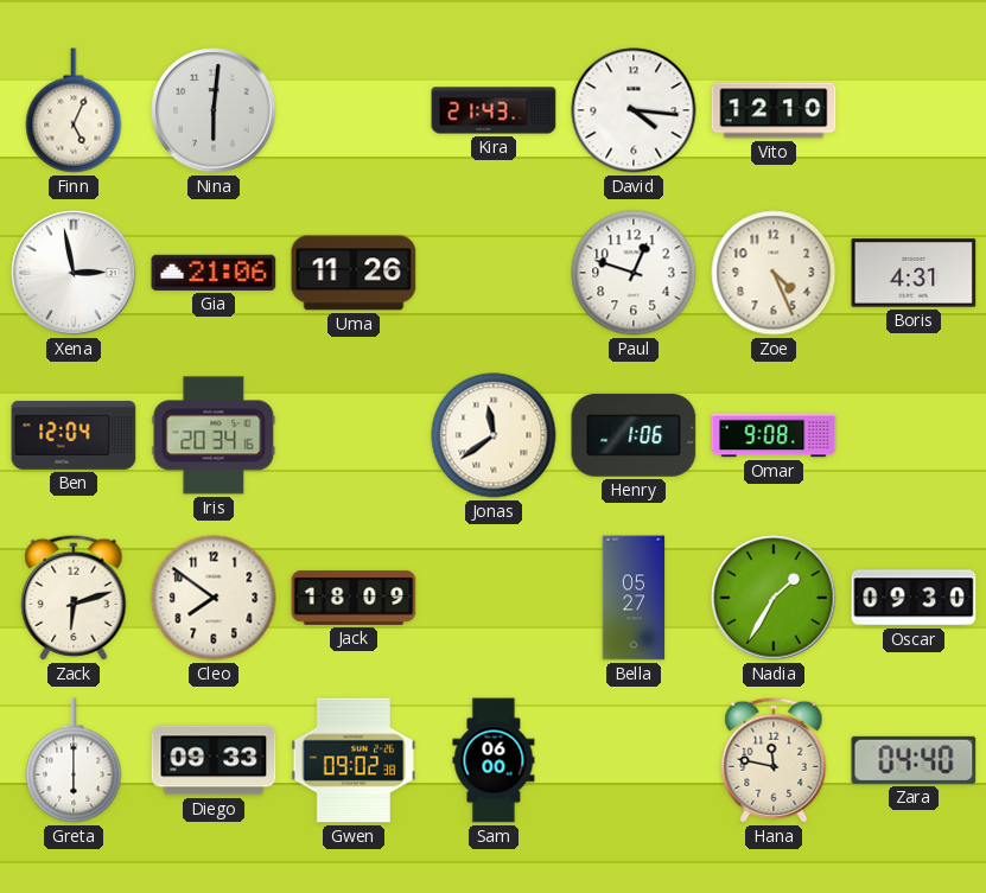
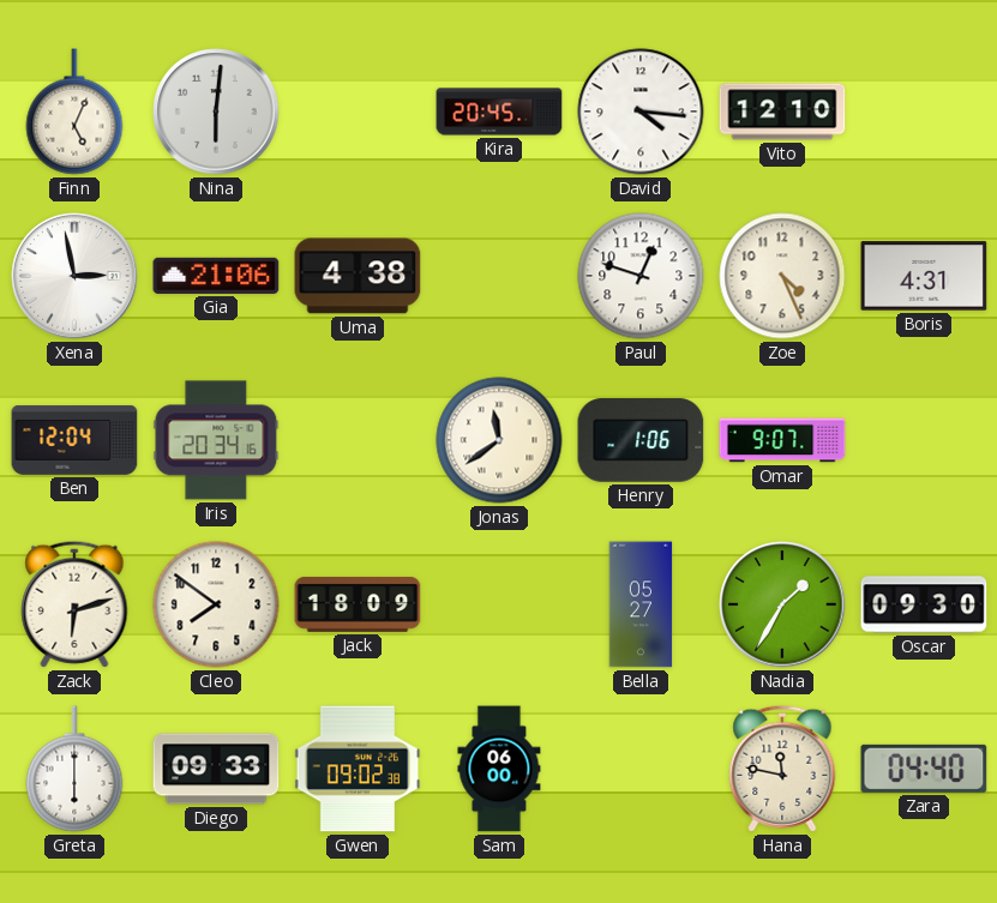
Kira: 21:43 -> 20:45
Uma: 11:26 -> 4:38
Omar: 9:08 -> 9:07
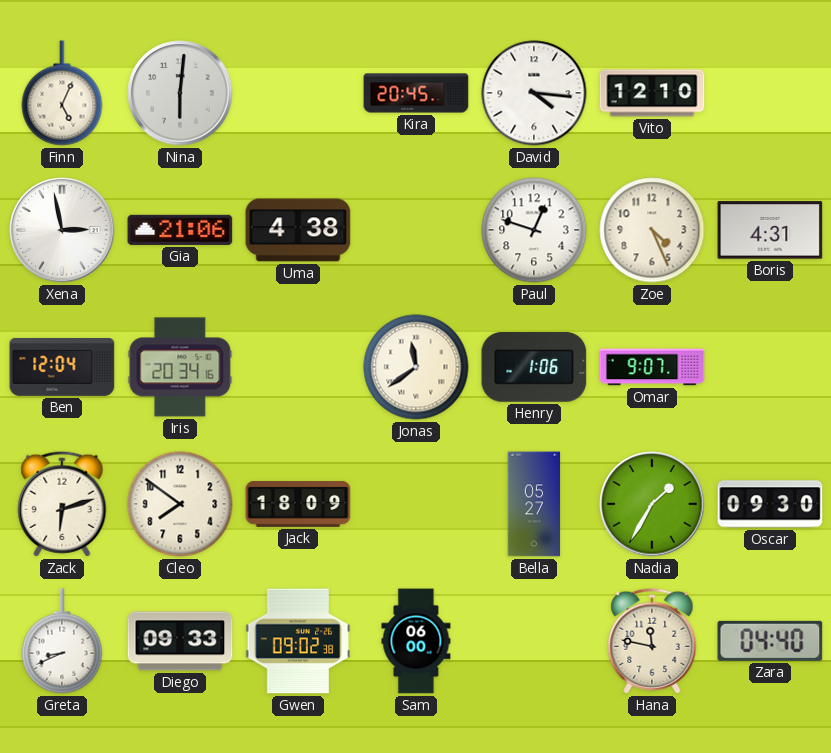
Greta: 6:00 -> 8:41
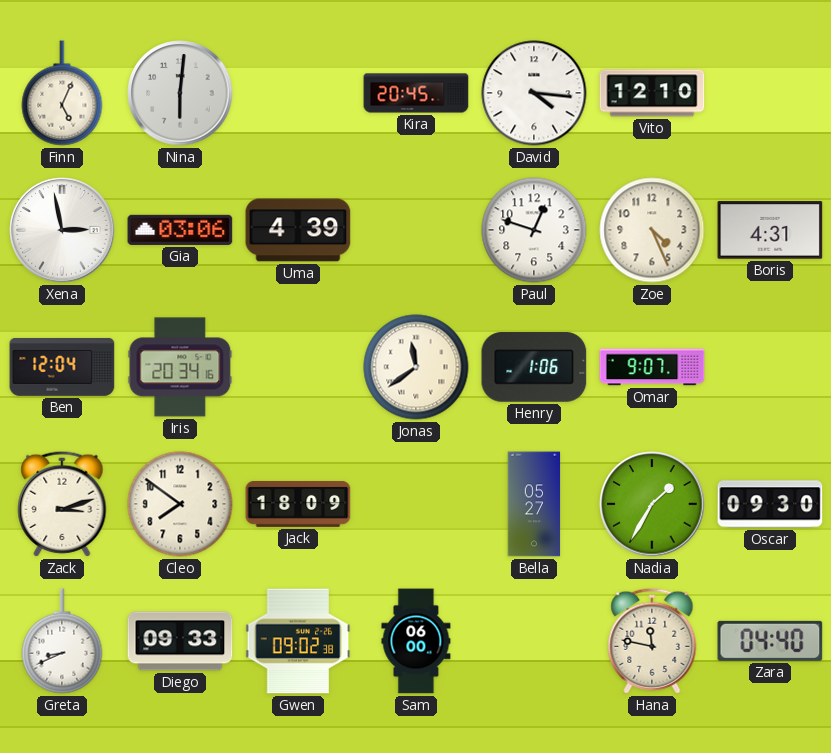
Gia: 21:06 -> 03:06
Uma: 4:38 -> 4:39
Zack: 6:12 -> 3:12
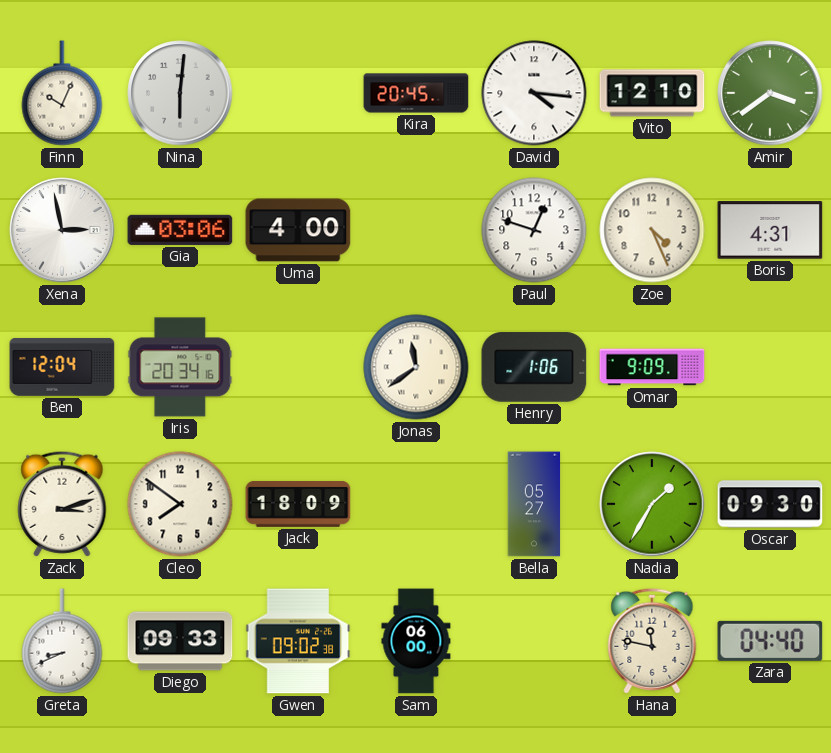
Finn: 5:04 -> 10:04
Amir: none -> 3:39
Uma: 4:39 -> 4:00
Omar: 9:07 -> 9:09
